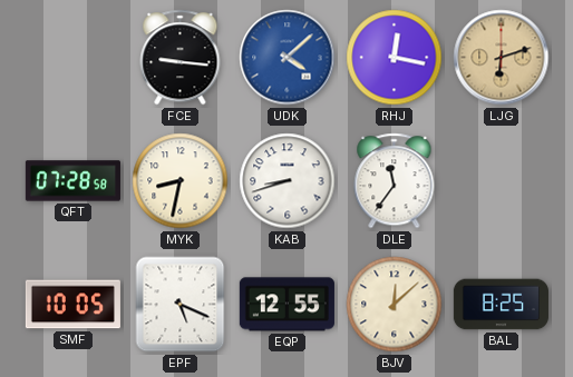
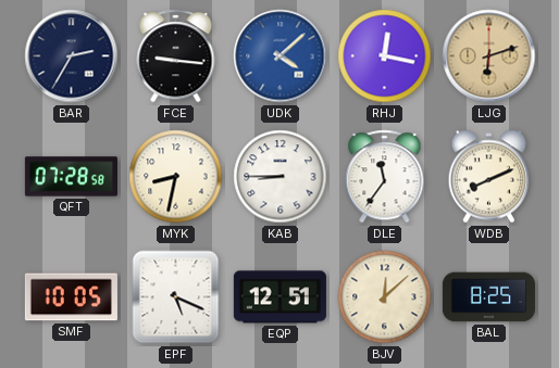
BAR: none -> 2:35
KAB: 8:42 -> 8:45
WDB: none -> 8:11
EQP: 12:55 -> 12:51
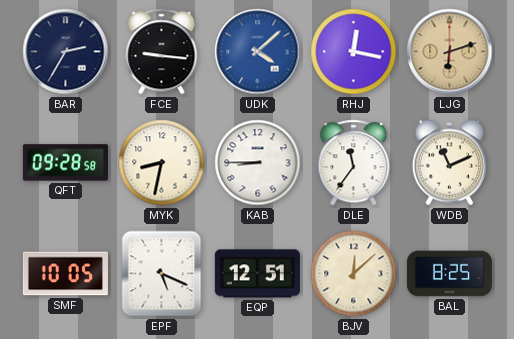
QFT: 07:28 -> 09:28
WDB: 8:11 -> 11:11
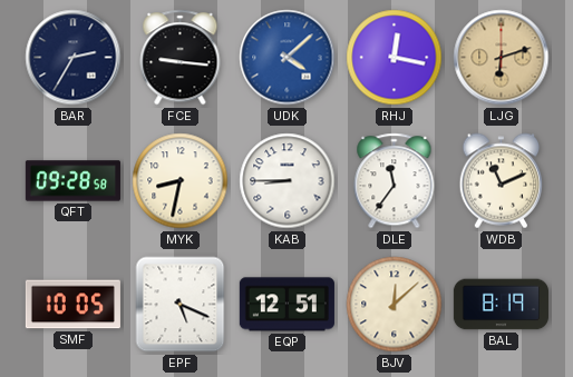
BAL: 8:25 -> 8:19
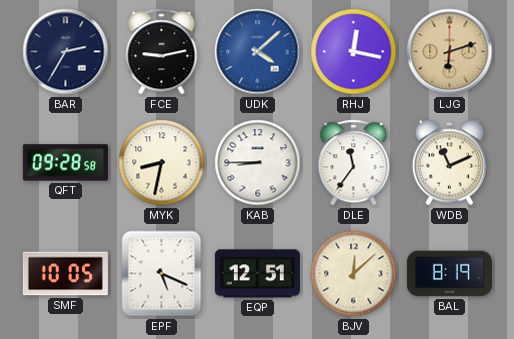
FCE: 9:16 -> 9:13
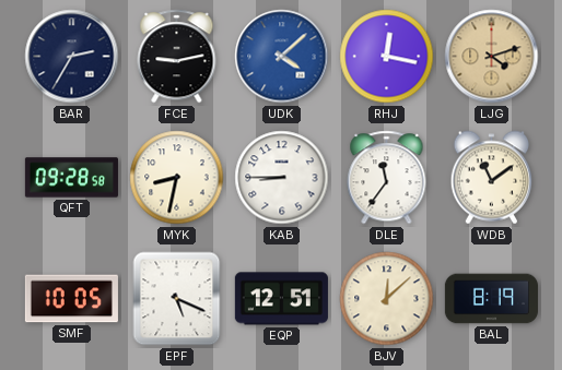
LJG: 6:12 -> 4:12
WDB: 11:11 -> 11:09
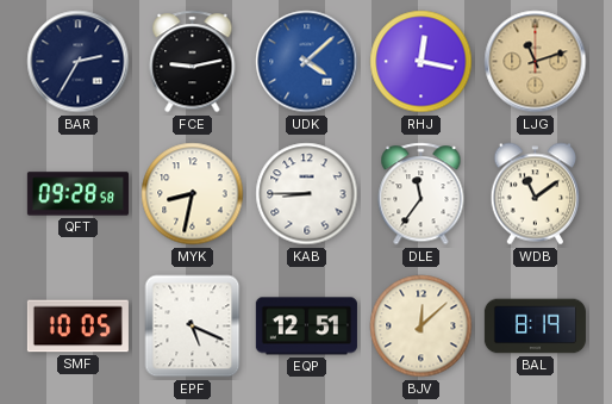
LJG: 4:12 -> 11:12
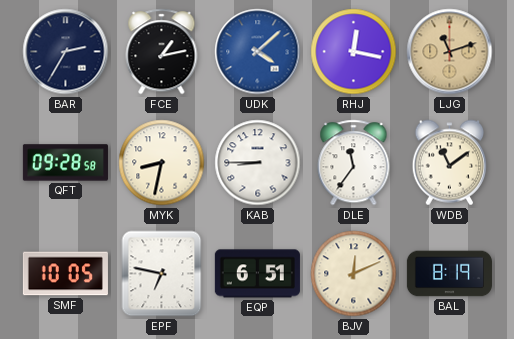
FCE: 9:13 -> 1:13
EPF: 5:19 -> 6:47
EQP: 12:51 -> 6:51
BJV: 12:08 -> 12:11
